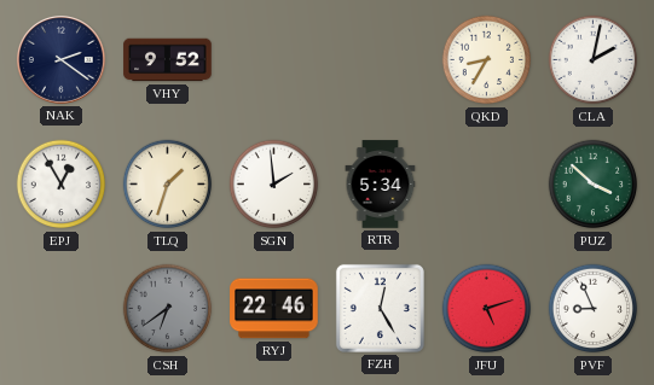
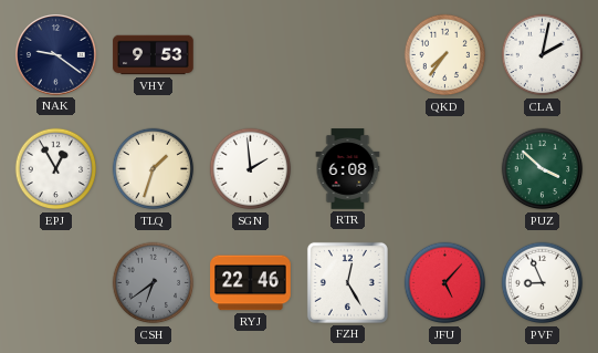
NAK: 2:21 -> 9:21
VHY: 9:52 -> 9:53
QKD: 8:35 -> 7:36
RTR: 5:34 -> 6:08
JFU: 5:12 -> 5:07
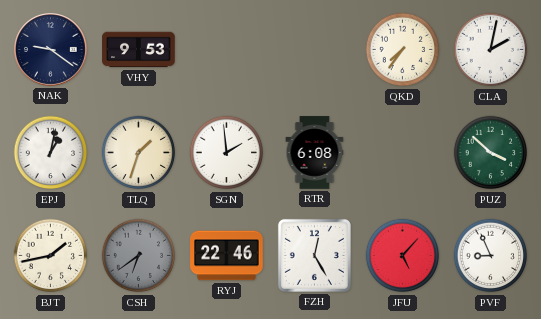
EPJ: 12:55 -> 1:02
BJT: none -> 1:43
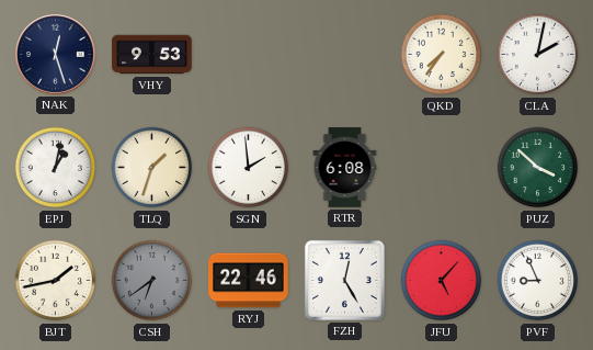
NAK: 9:21 -> 12:27
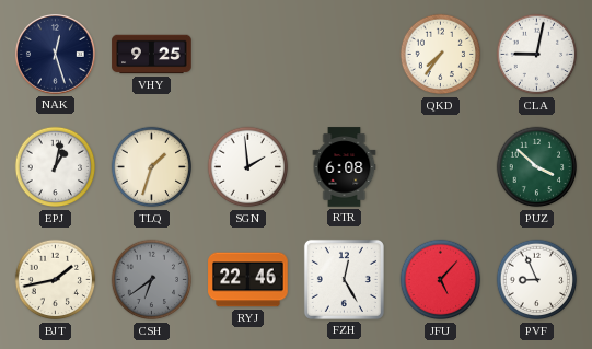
VHY: 9:53 -> 9:25
CLA: 2:02 -> 9:02
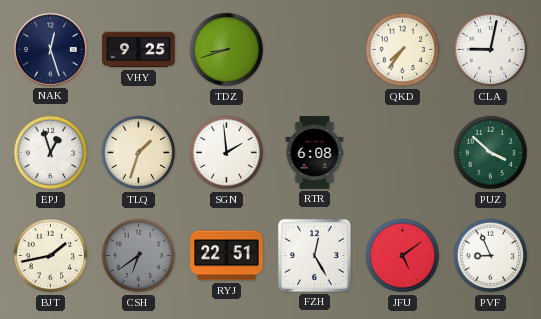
TDZ: none -> 8:42
EPJ: 1:02 -> 12:57
RYJ: 22:46 -> 22:51
JFU: 5:07 -> 5:09
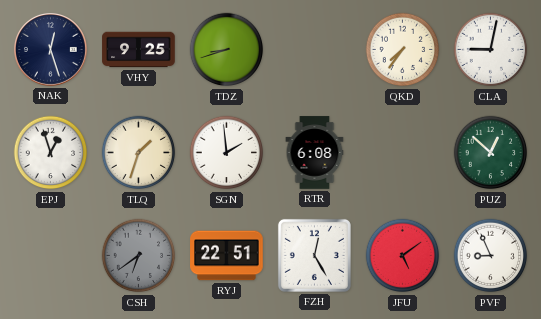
PUZ: 3:52 -> 12:52
BJT: 1:43 -> none
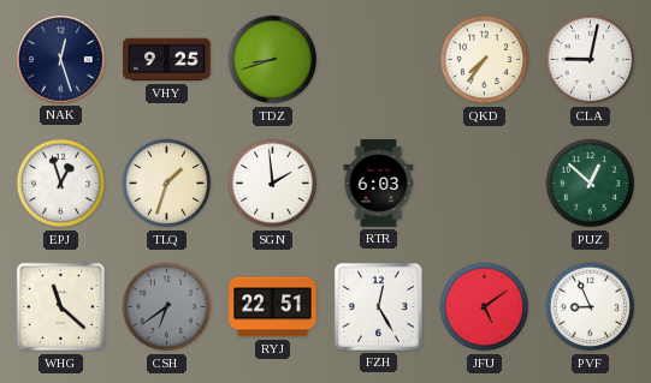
RTR: 6:08 -> 6:03
WHG: none -> 11:22
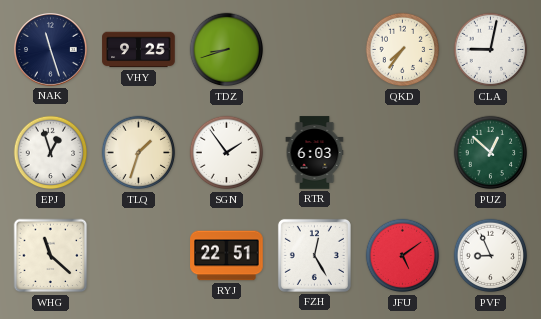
NAK: 12:27 -> 11:27
SGN: 1:59 -> 1:54
CSH: 6:39 -> none
